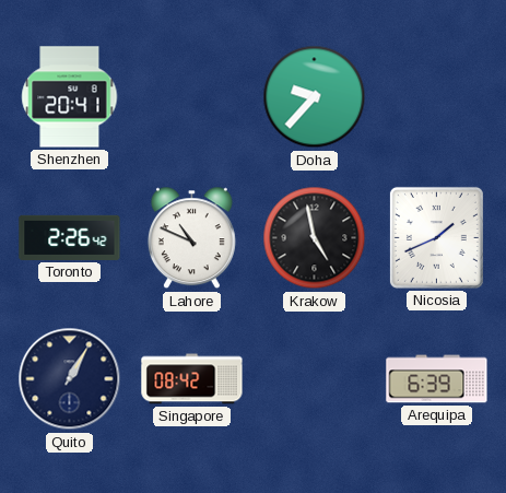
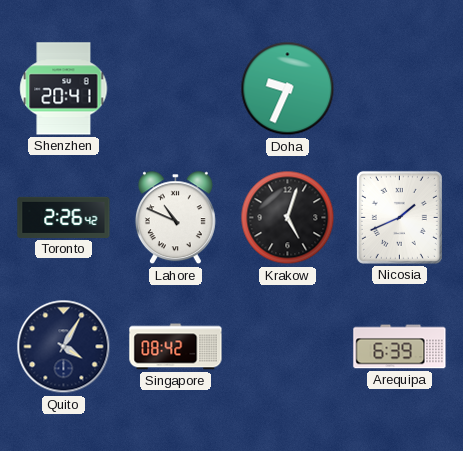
Doha: 9:37 -> 9:34
Krakow: 4:58 -> 5:03
Quito: 1:05 -> 4:05
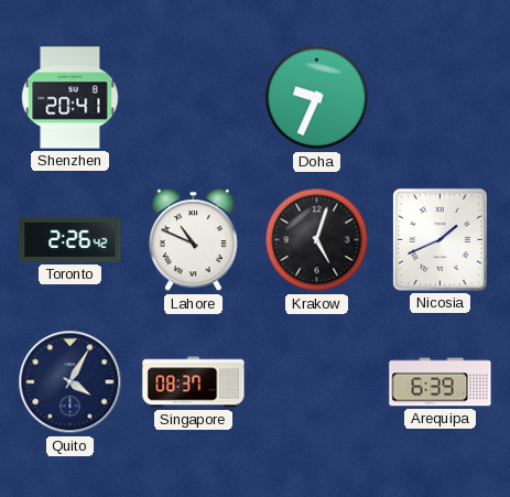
Singapore: 08:42 -> 08:37
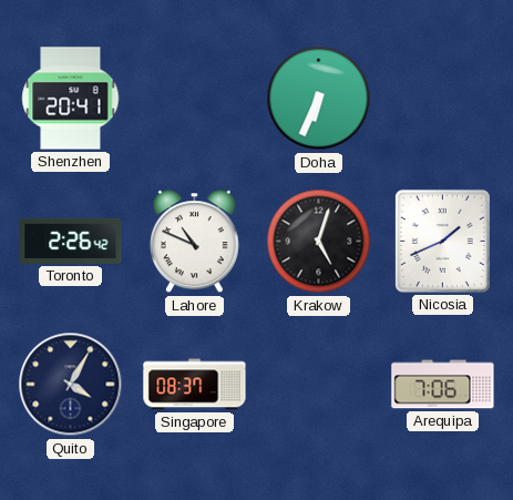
Doha: 9:34 -> 6:34
Arequipa: 6:39 -> 7:06
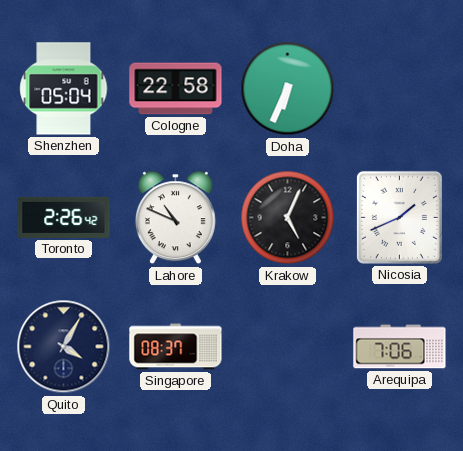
Shenzhen: 20:41 -> 05:04
Cologne: none -> 22:58
Krakow: 5:03 -> 5:04
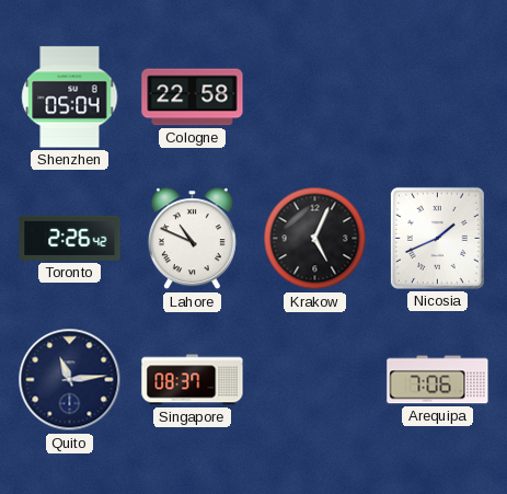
Doha: 6:34 -> none
Quito: 4:05 -> 11:14
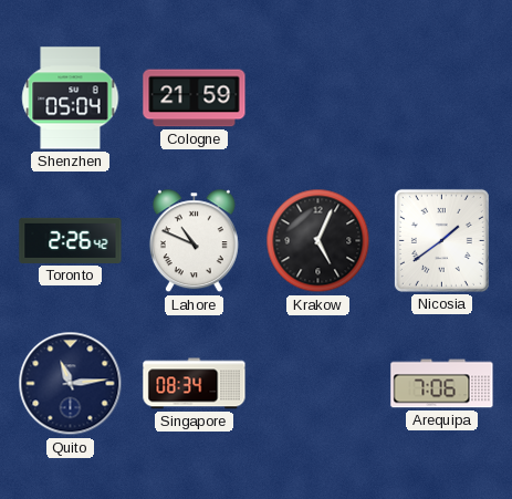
Cologne: 22:58 -> 21:59
Nicosia: 1:41 -> 1:39
Singapore: 08:37 -> 08:34
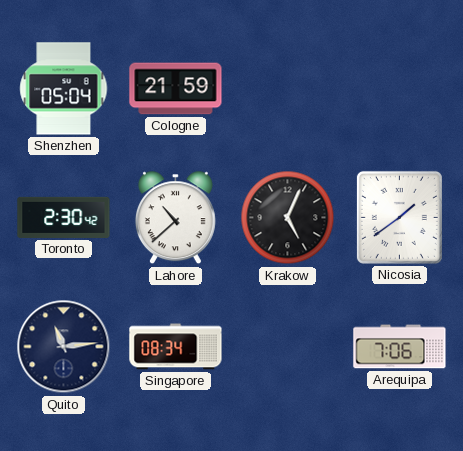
Toronto: 2:26 -> 2:30
Lahore: 10:49 -> 10:38
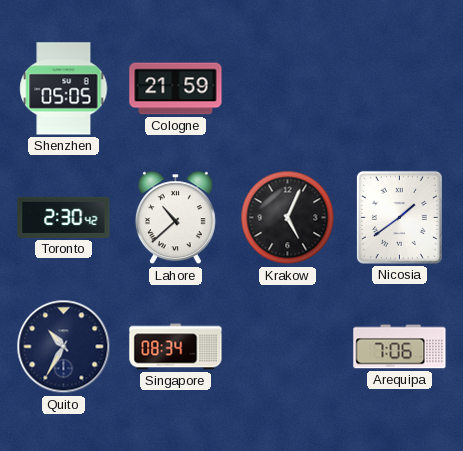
Shenzhen: 05:04 -> 05:05
Quito: 11:14 -> 10:35
